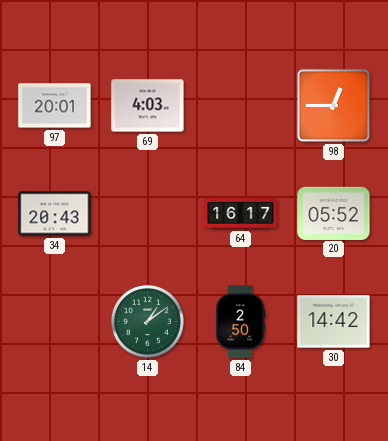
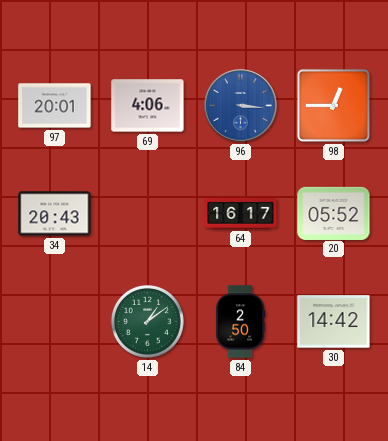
69: 4:03 -> 4:06
96: none -> 3:16
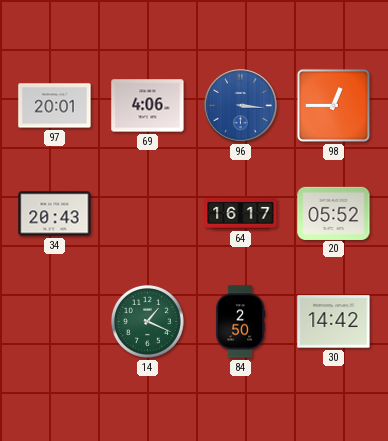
14: 1:09 -> 1:19
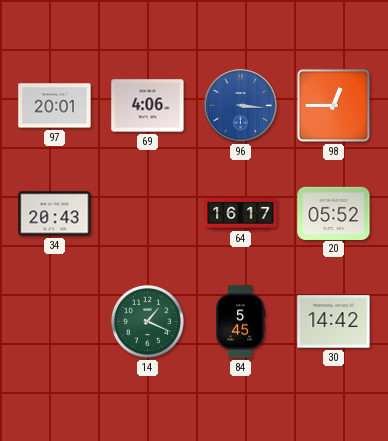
84: 2:50 -> 5:45
